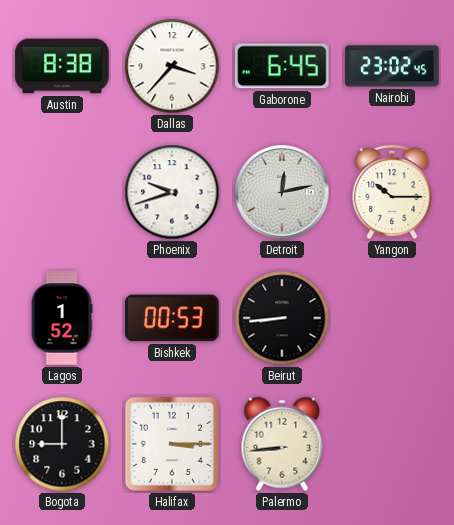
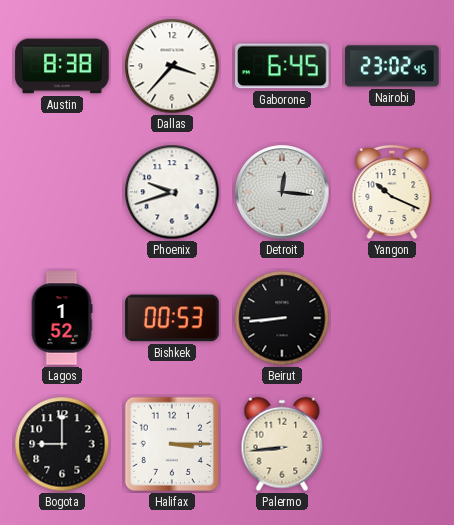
Detroit: 12:13 -> 12:16
Yangon: 10:15 -> 10:19
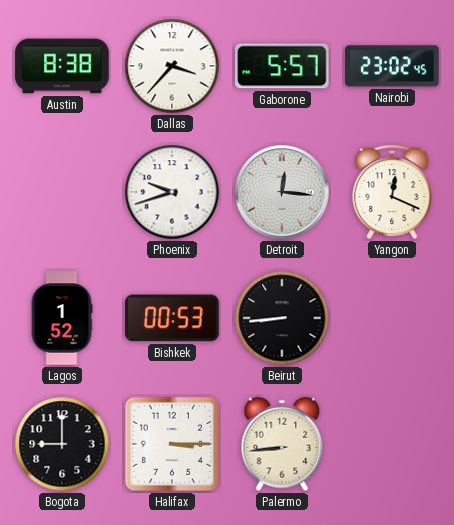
Gaborone: 6:45 -> 5:57
Yangon: 10:19 -> 12:19
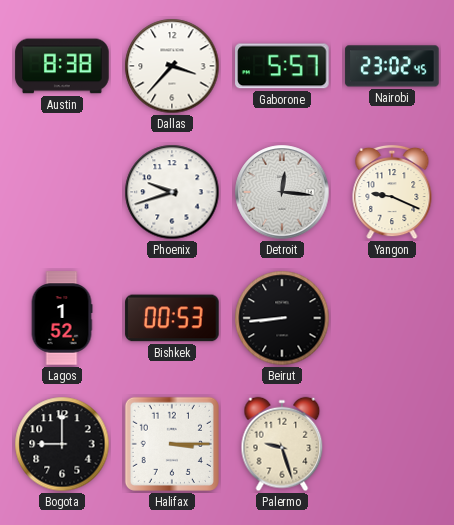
Yangon: 12:19 -> 9:19
Palermo: 8:44 -> 9:27
